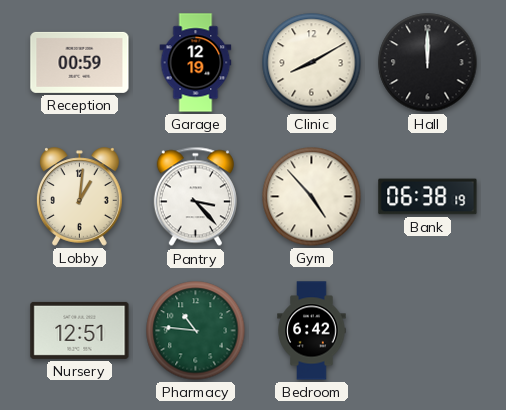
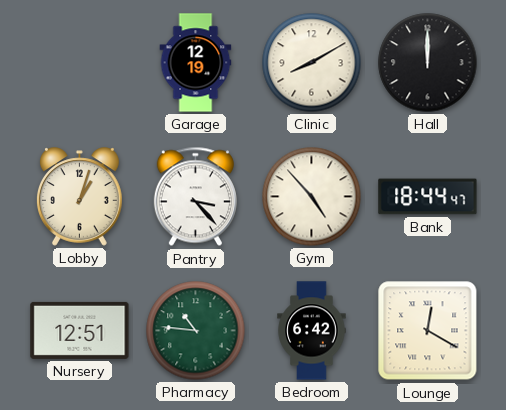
Reception: 00:59 -> none
Lobby: 1:01 -> 1:03
Bank: 06:38 -> 18:44
Lounge: none -> 12:20
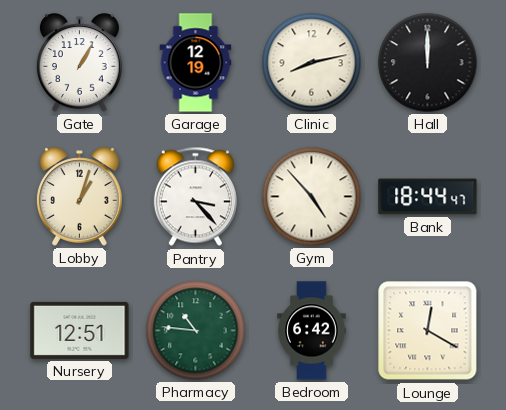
Gate: none -> 1:05
Clinic: 8:10 -> 8:13
